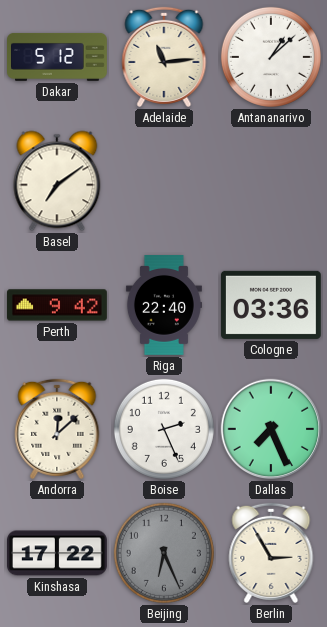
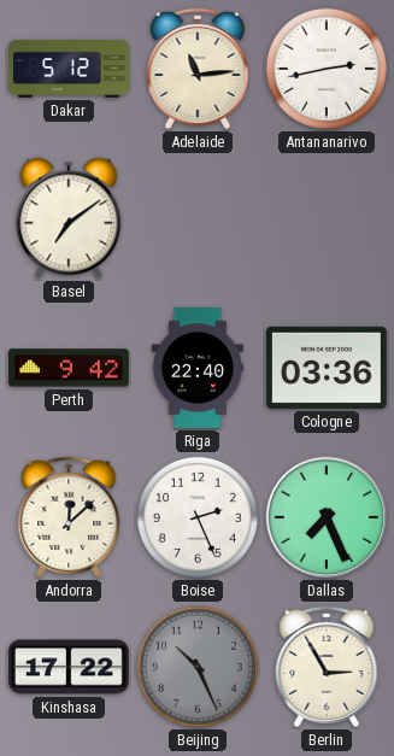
Antananarivo: 1:08 -> 2:43
Beijing: 6:26 -> 10:26
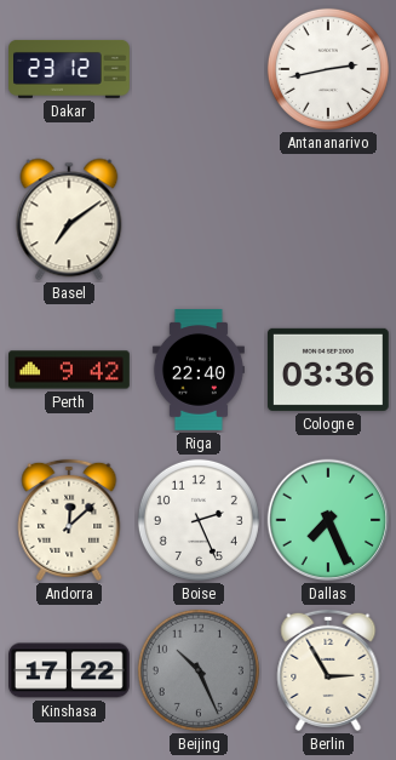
Dakar: 5:12 -> 23:12
Adelaide: 11:14 -> none
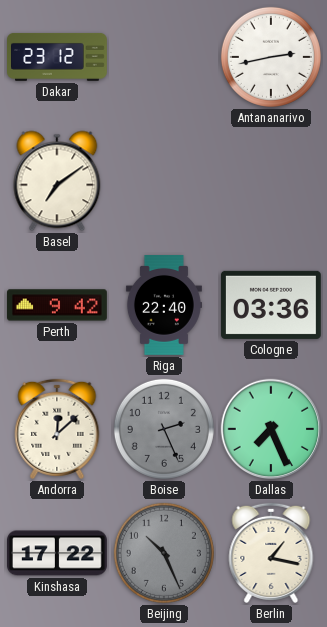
Boise dial: white -> grey
Berlin: 2:55 -> 1:17
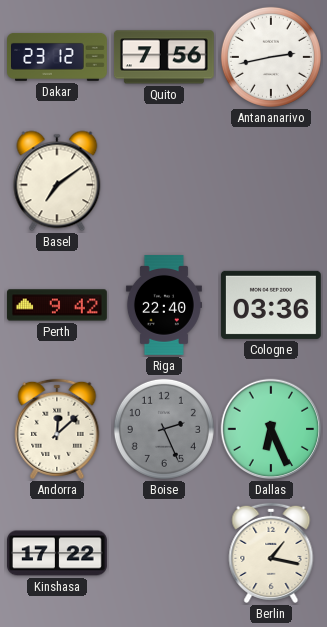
Quito: none -> 7:56
Dallas: 7:26 -> 6:26
Beijing: 10:26 -> none
